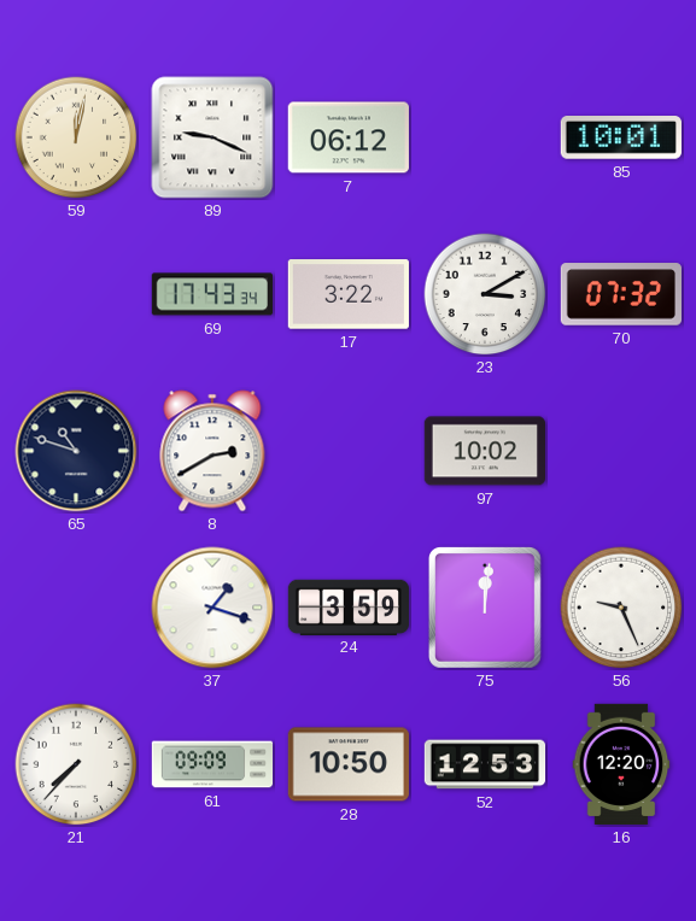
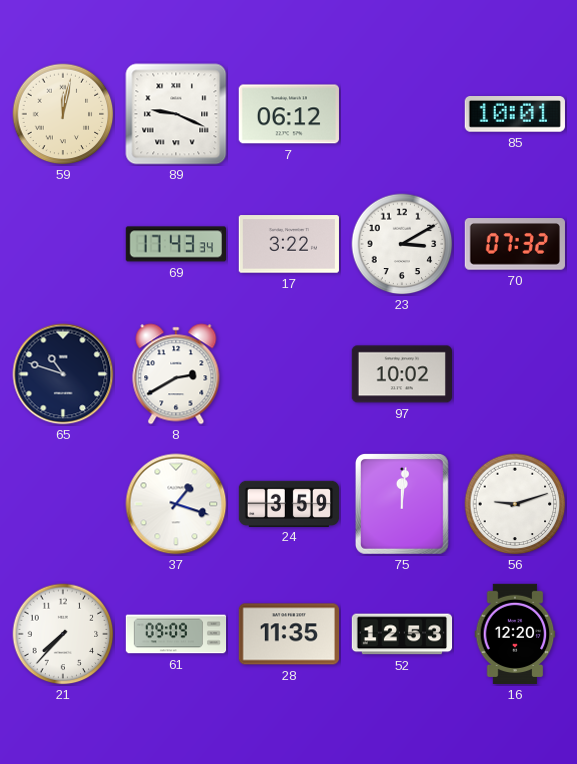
56: 9:26 -> 9:12
28: 10:50 -> 11:35
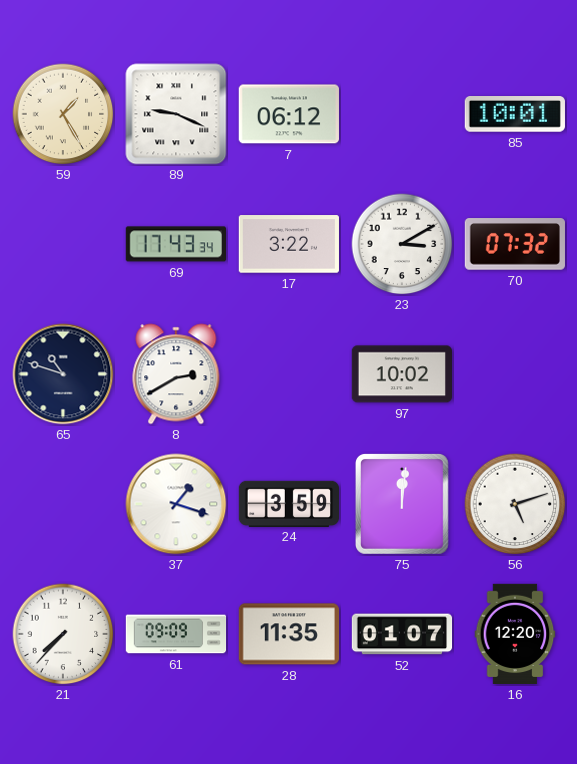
59: 12:02 -> 1:25
56: 9:12 -> 5:12
52: 12:53 -> 01:07
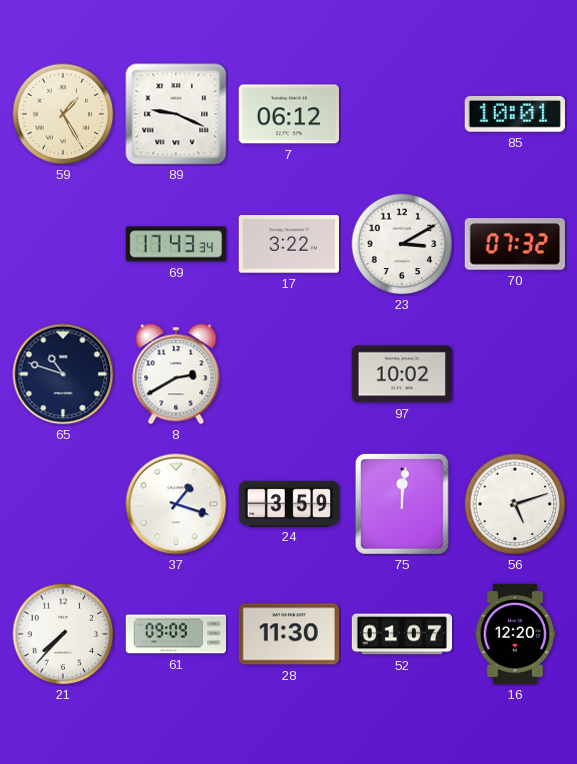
28: 11:35 -> 11:30
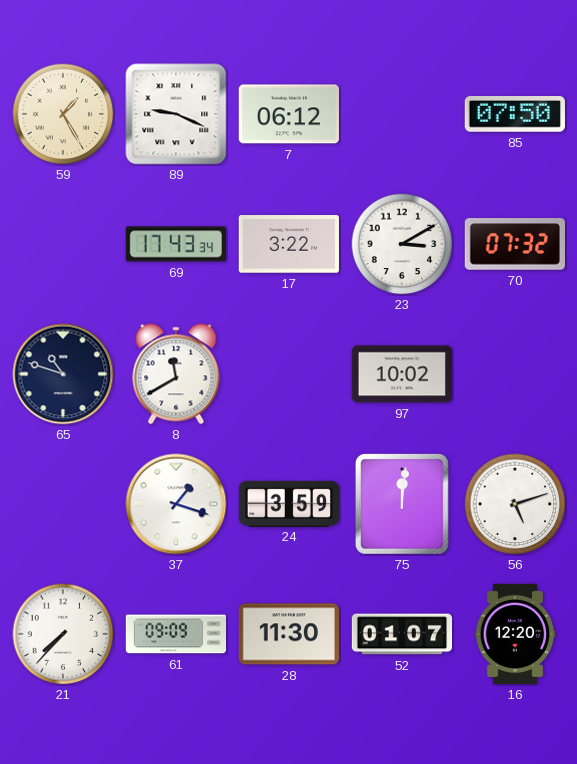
85: 10:01 -> 07:50
8: 2:40 -> 11:40
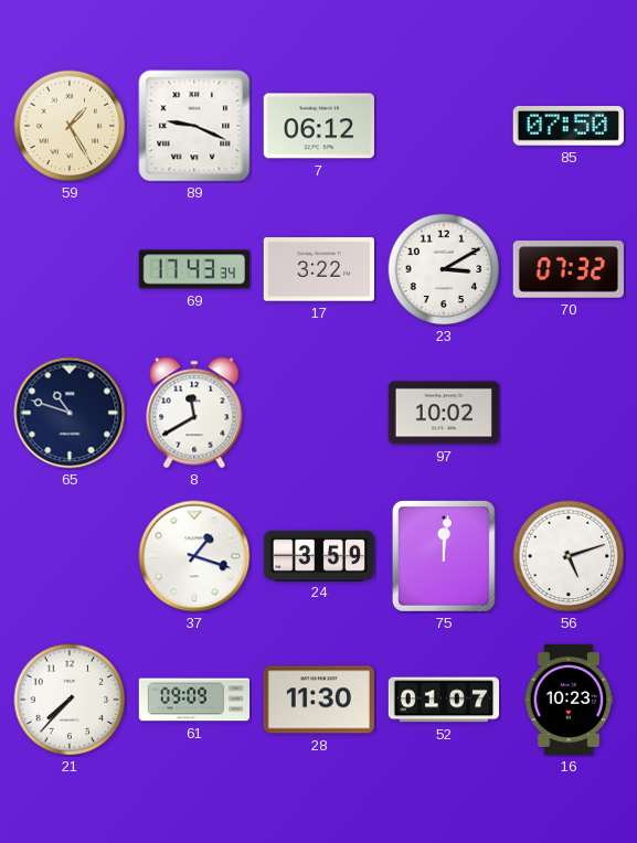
16: 12:20 -> 10:23
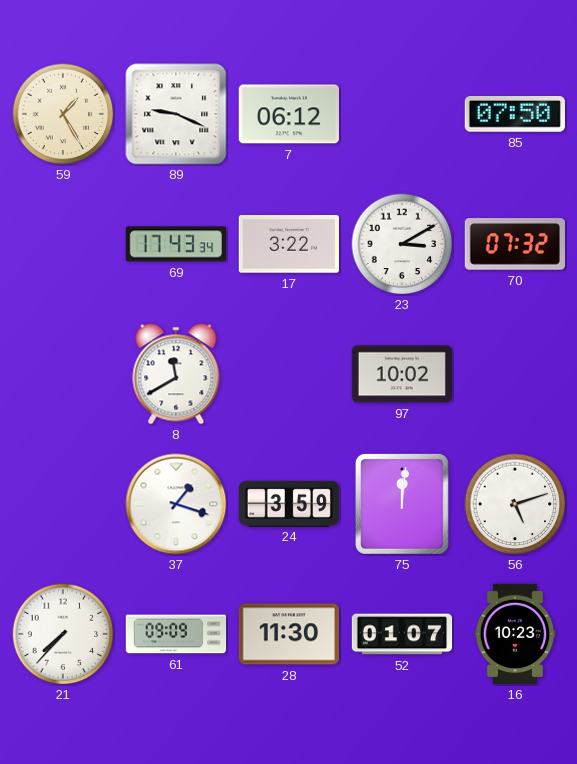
65: 10:48 -> none
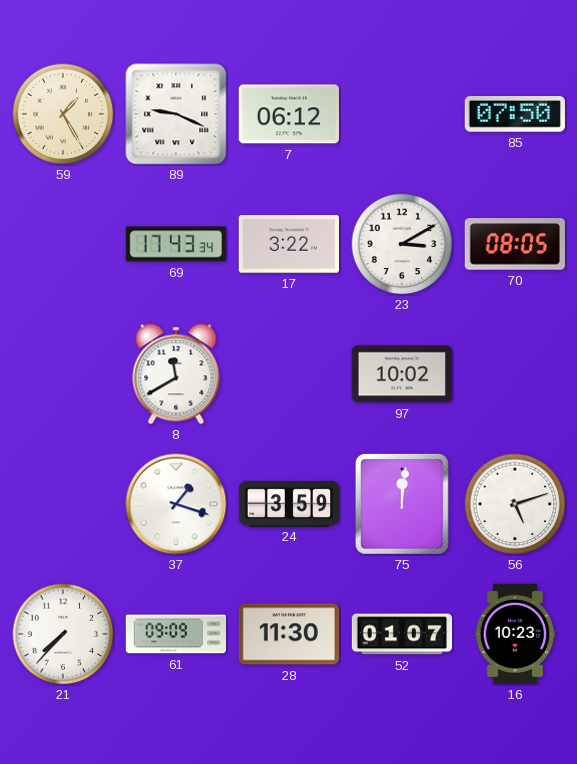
70: 07:32 -> 08:05
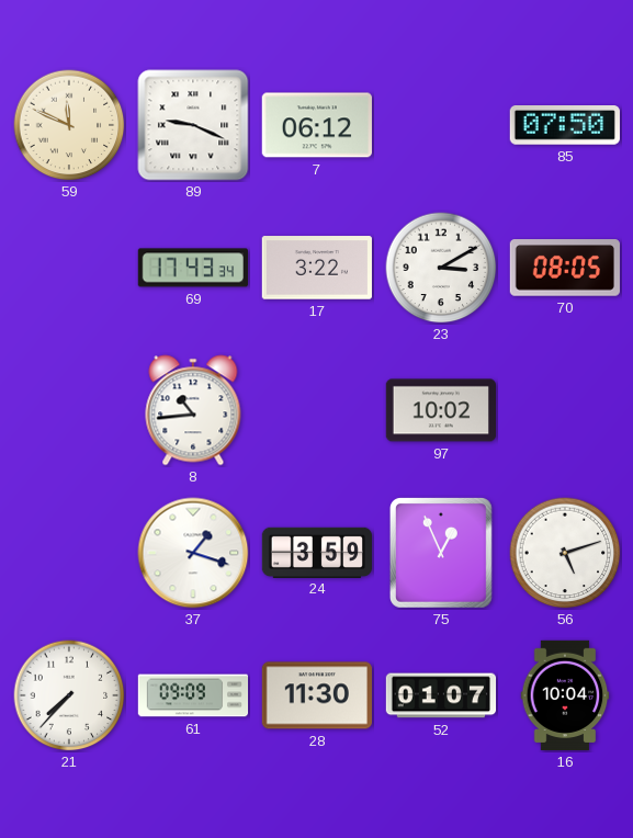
59: 1:25 -> 11:49
8: 11:40 -> 10:44
75: 12:01 -> 12:56
16: 10:23 -> 10:04
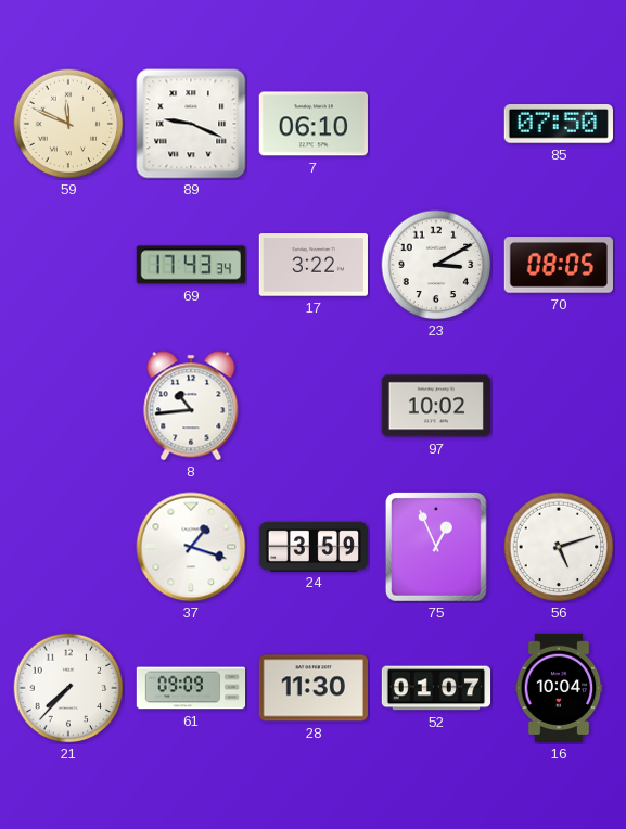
7: 06:12 -> 06:10
